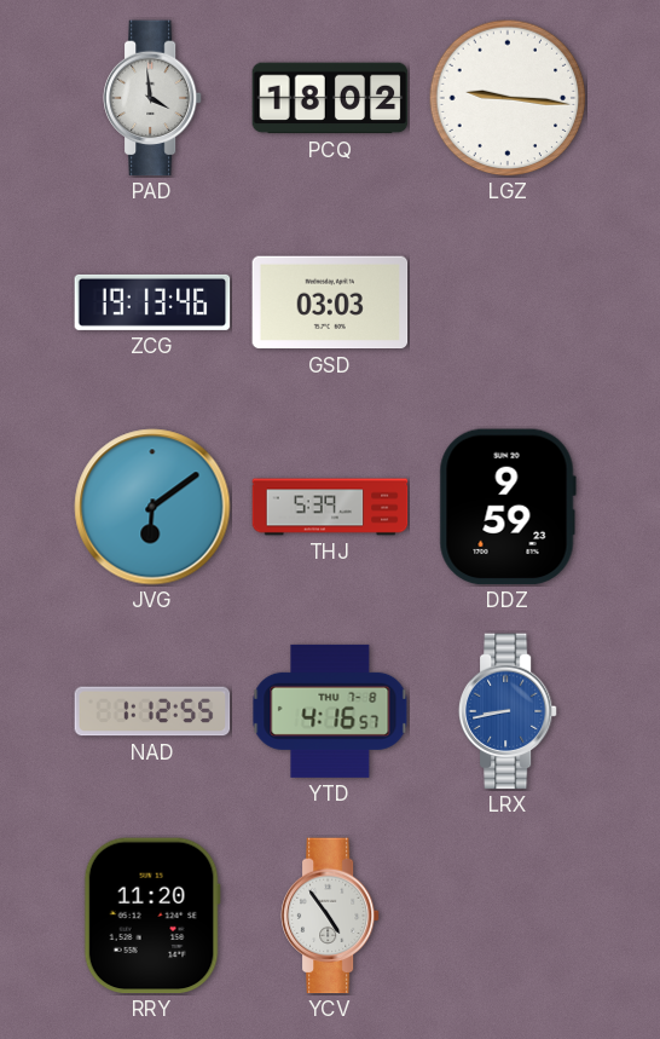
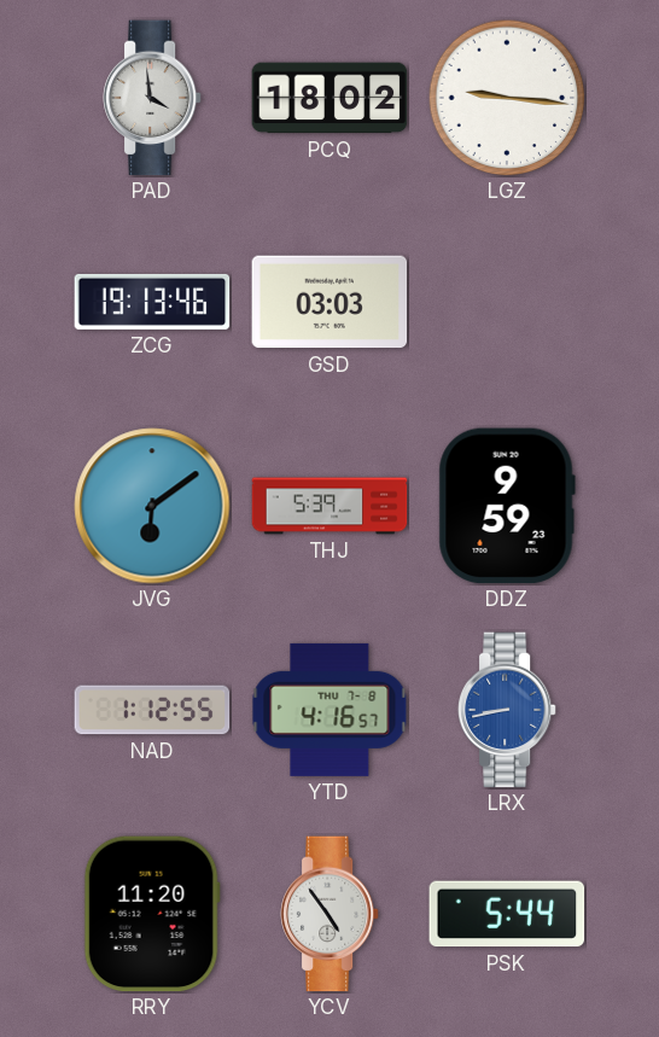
PSK: none -> 5:44
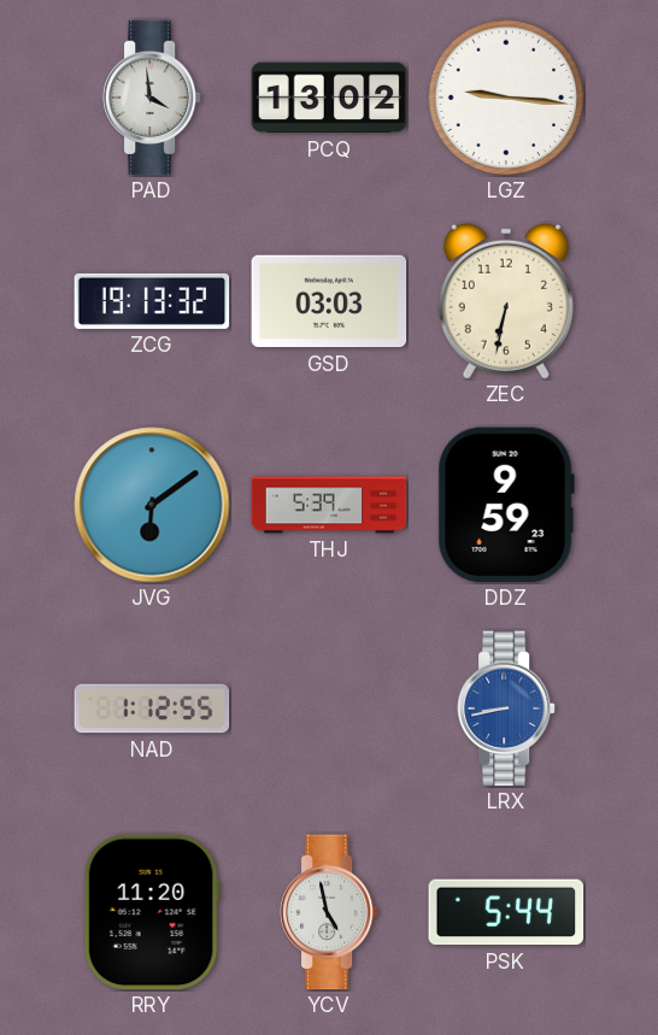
PCQ: 18:02 -> 13:02
ZCG: 19:13:46 -> 19:13:32
ZEC: none -> 6:32
YTD: 4:16 -> none
YCV: 4:54 -> 4:58
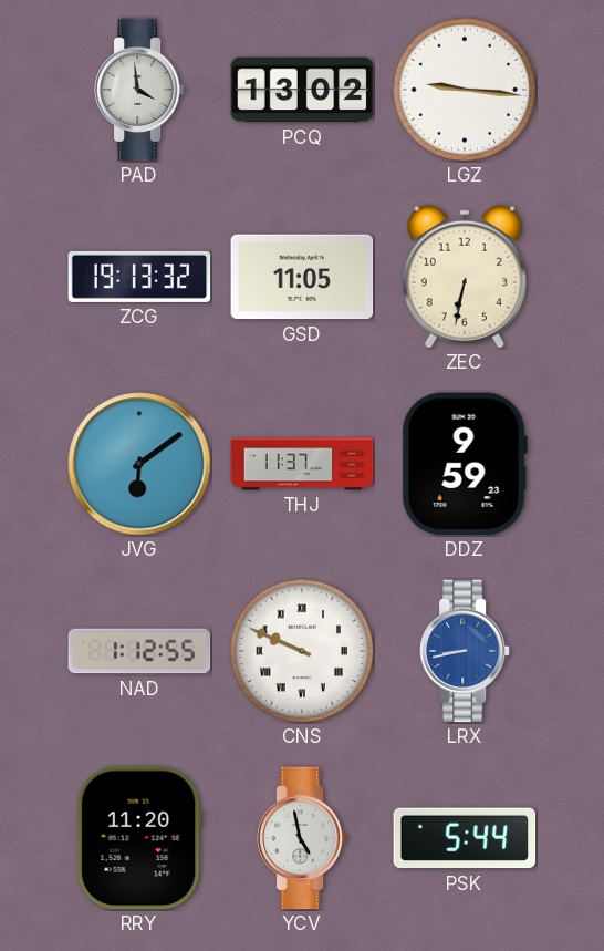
GSD: 03:03 -> 11:05
THJ: 5:39 -> 11:37
CNS: none -> 9:49
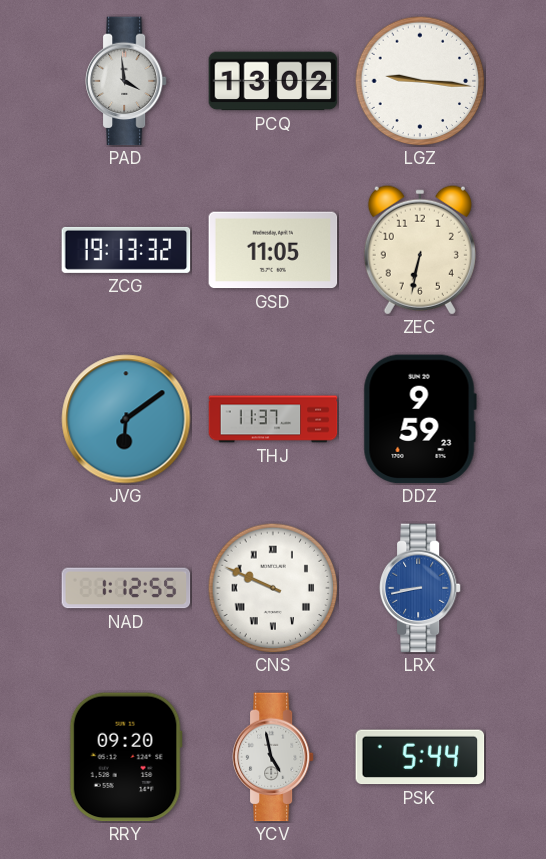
RRY: 11:20 -> 09:20
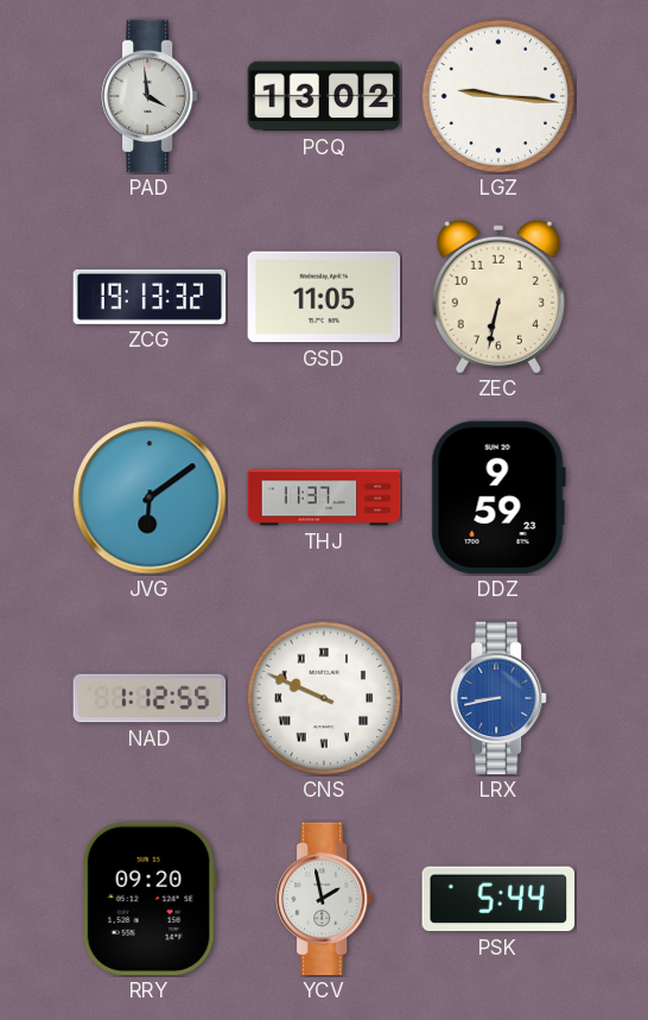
YCV: 4:58 -> 1:58
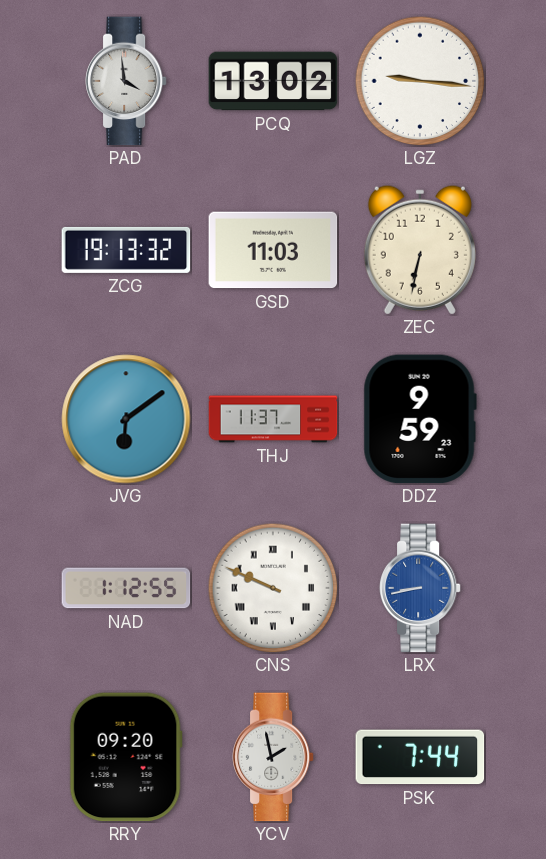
GSD: 11:05 -> 11:03
PSK: 5:44 -> 7:44
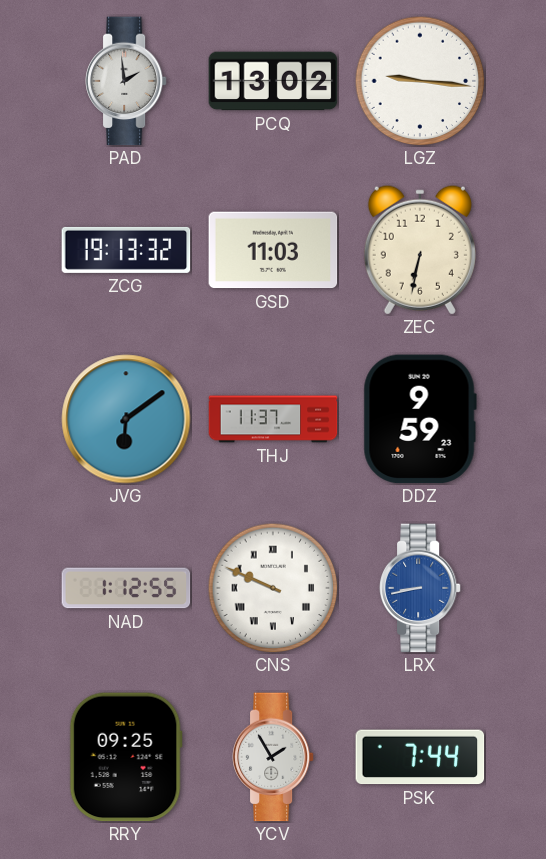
PAD: 3:59 -> 1:59
RRY: 09:20 -> 09:25
YCV: 1:58 -> 1:55
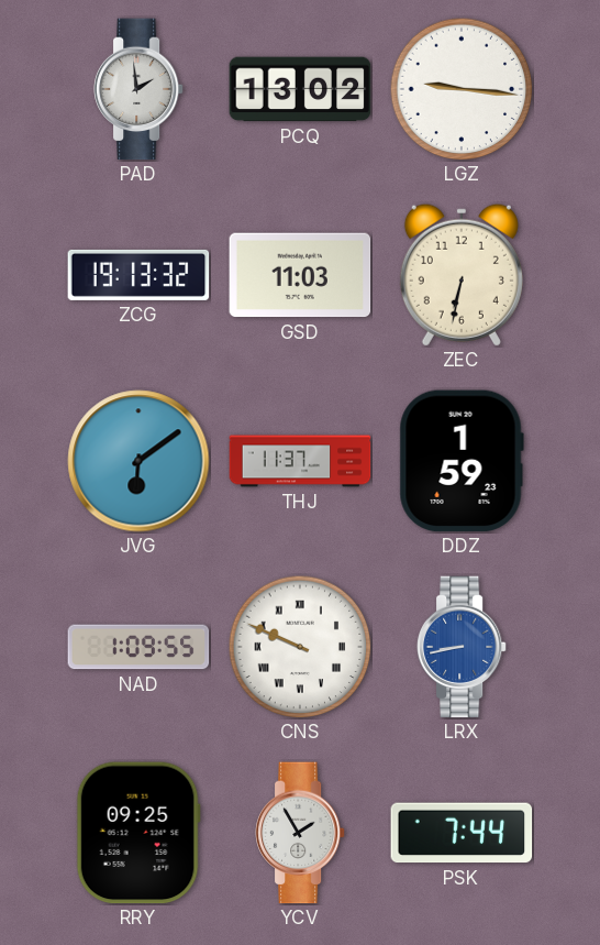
DDZ: 9:59 -> 1:59
NAD: 1:12 -> 1:09
